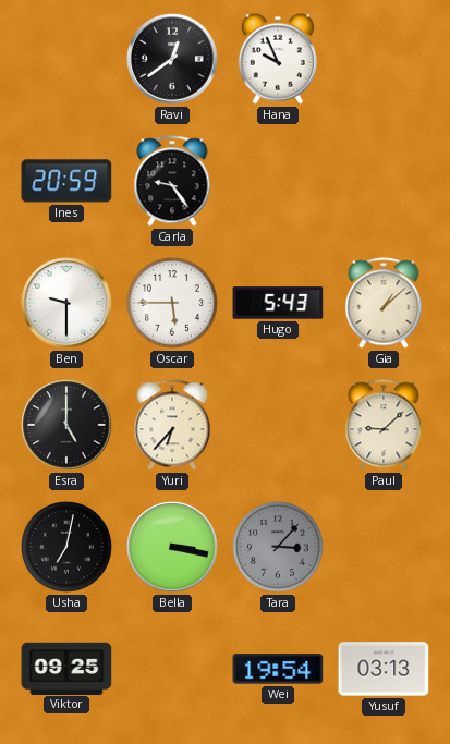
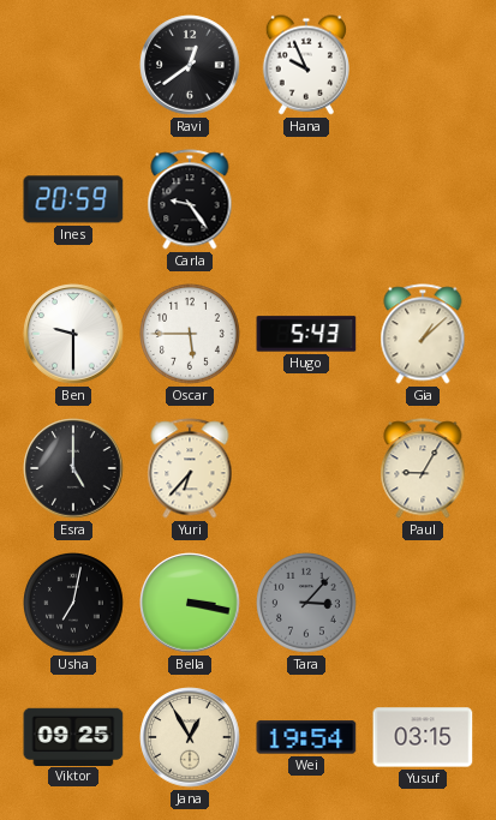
Paul: 9:08 -> 9:05
Jana: none -> 12:55
Yusuf: 03:13 -> 03:15
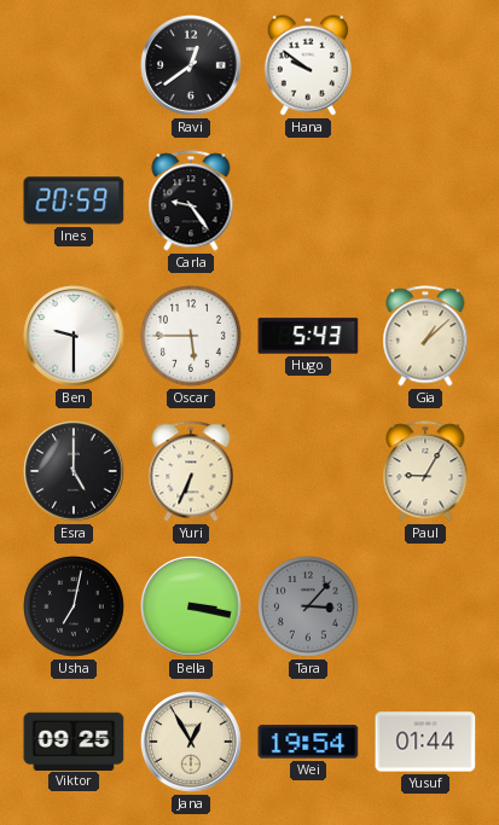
Hana: 9:56 -> 9:51
Yuri: 6:37 -> 6:34
Yusuf: 03:15 -> 01:44
